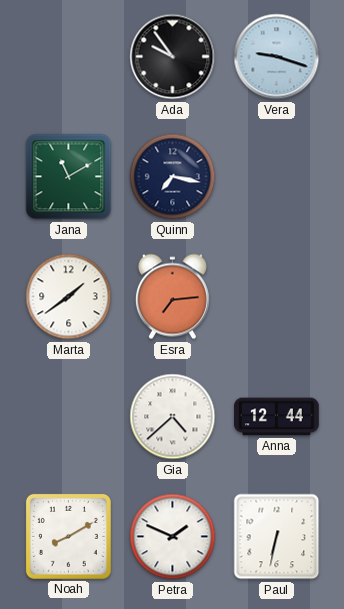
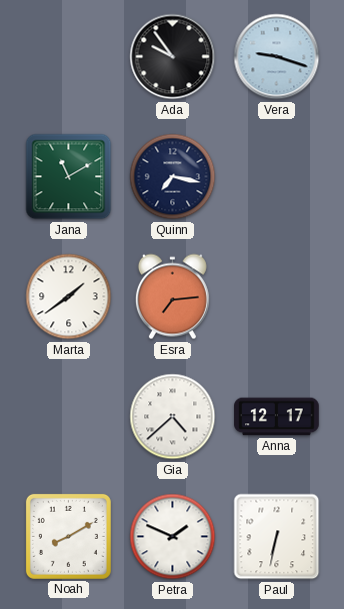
Anna: 12:44 -> 12:17
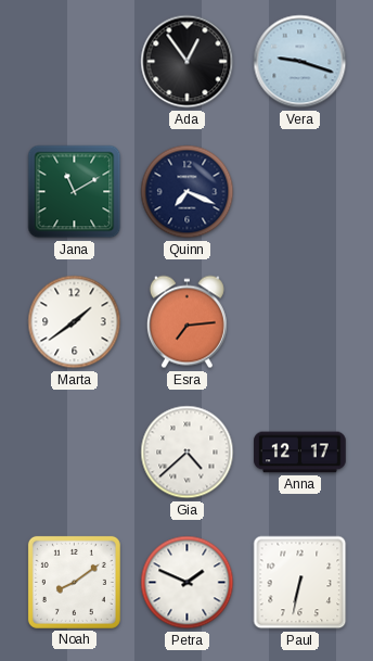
Ada: 9:54 -> 12:54
Quinn: 7:17 -> 7:19
Noah: 8:10 -> 8:09
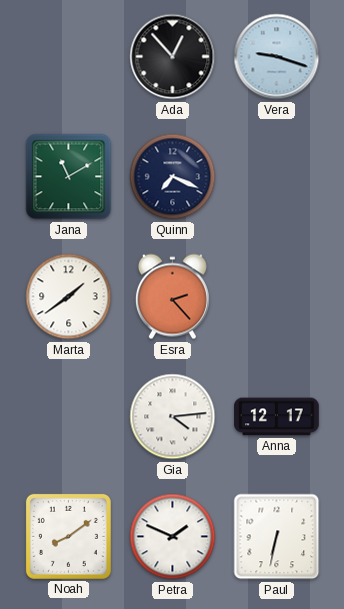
Ada: 12:54 -> 12:53
Esra: 7:14 -> 2:23
Gia: 4:38 -> 4:14
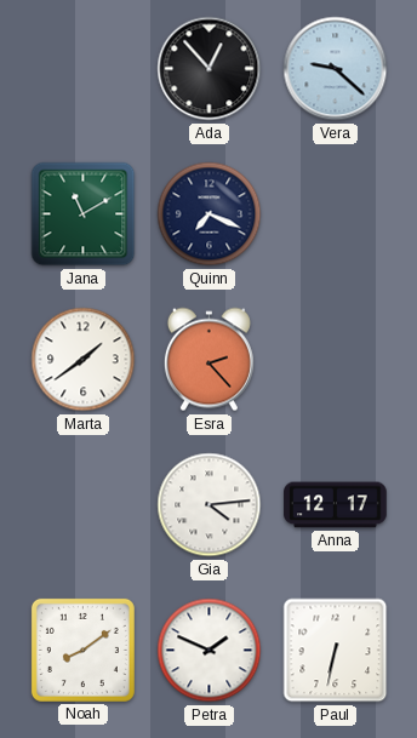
Vera: 9:18 -> 9:22
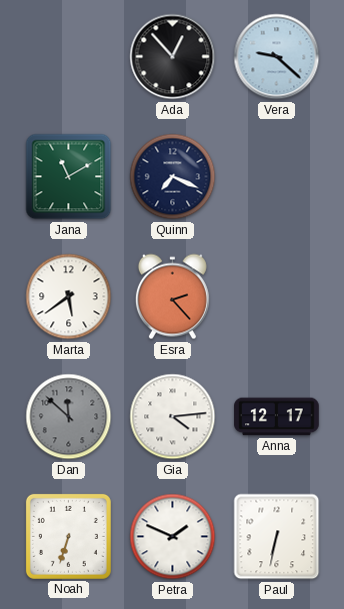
Marta: 1:39 -> 5:39
Dan: none -> 11:52
Noah: 8:09 -> 6:33
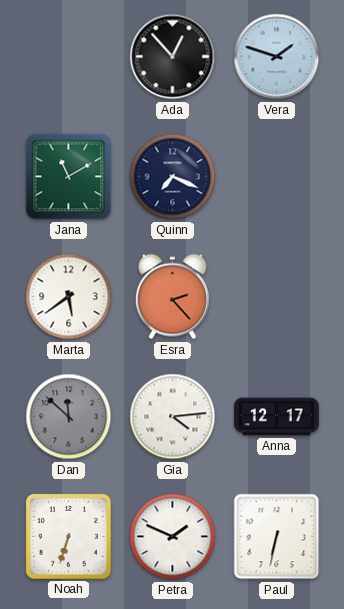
Vera: 9:22 -> 1:48
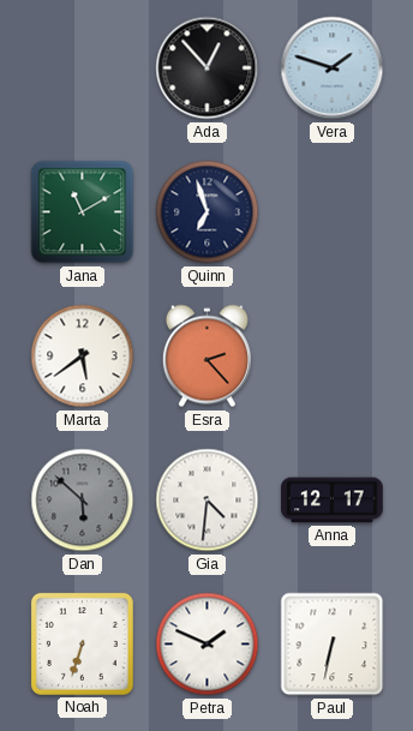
Quinn: 7:19 -> 6:57
Dan: 11:52 -> 5:52
Gia: 4:14 -> 4:31
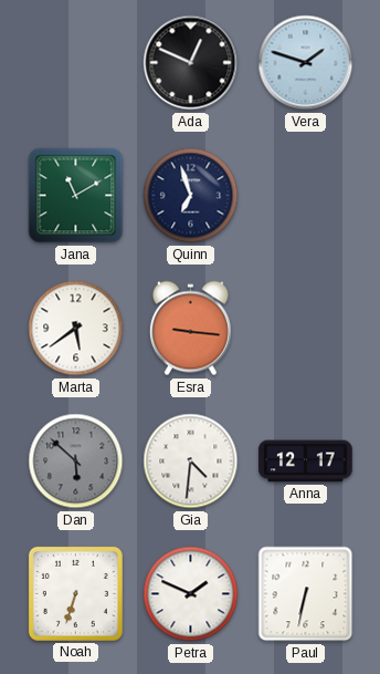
Ada: 12:53 -> 12:49
Esra: 2:23 -> 9:16
